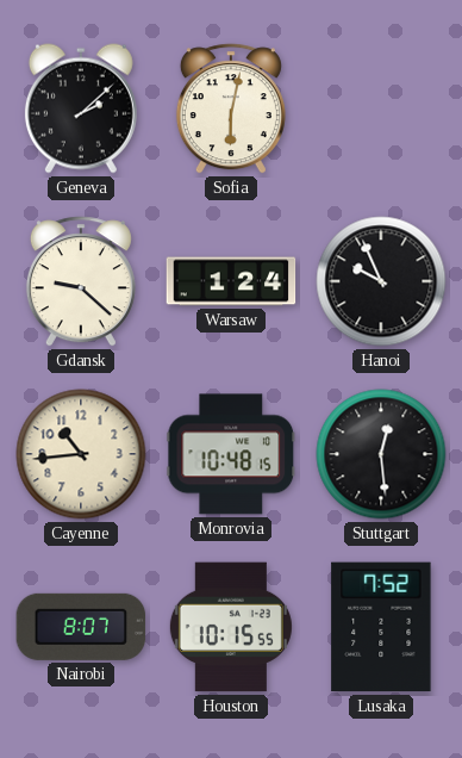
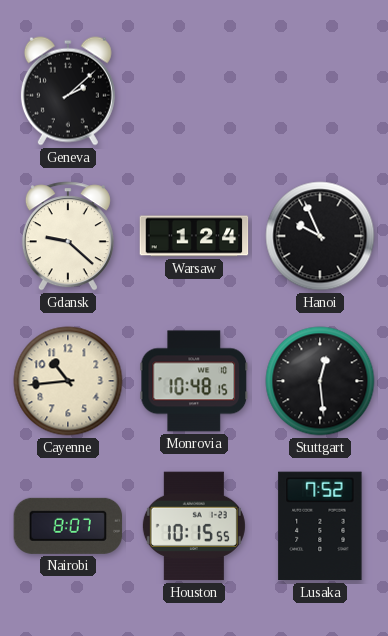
Sofia: 6:02 -> none
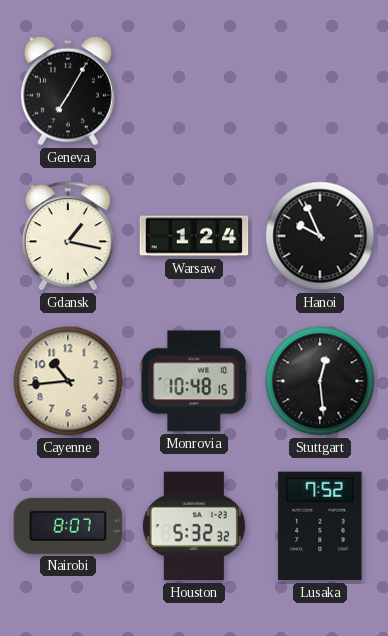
Geneva: 2:08 -> 7:05
Gdansk: 9:22 -> 1:17
Houston: 10:15 -> 5:32
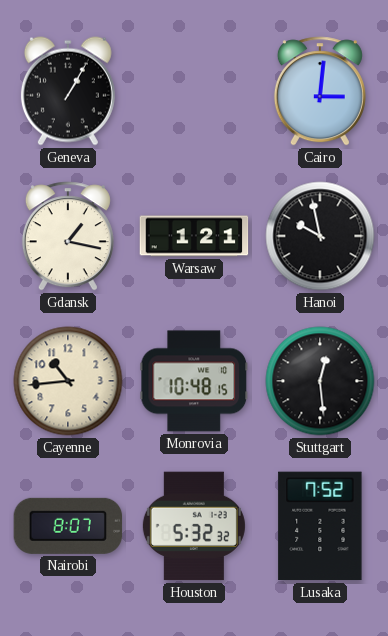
Geneva: 7:05 -> 1:05
Cairo: none -> 3:01
Warsaw: 1:24 -> 1:21
Hanoi: 9:56 -> 9:58
